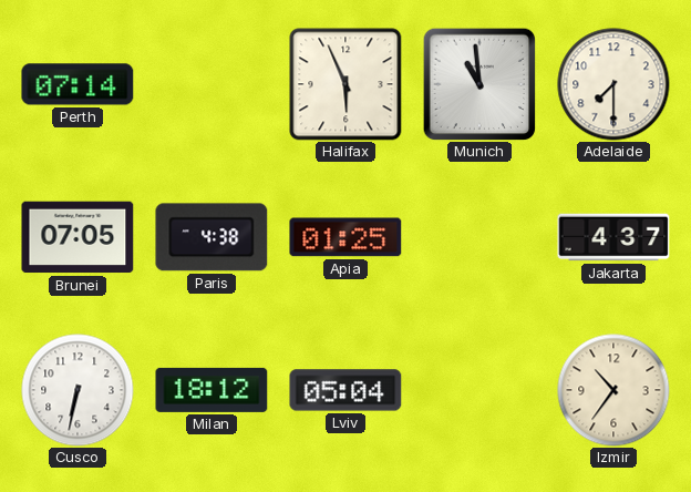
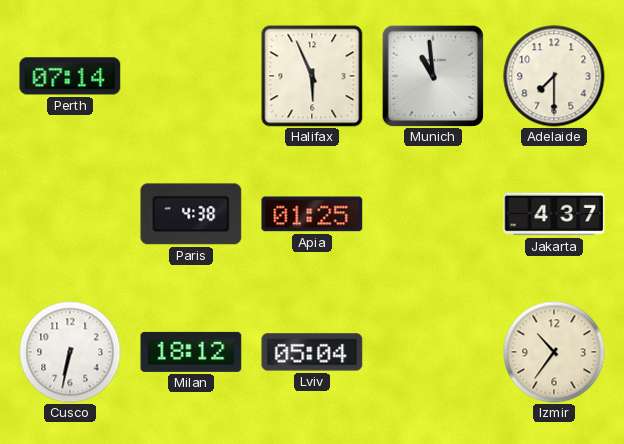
Brunei: 07:05 -> none
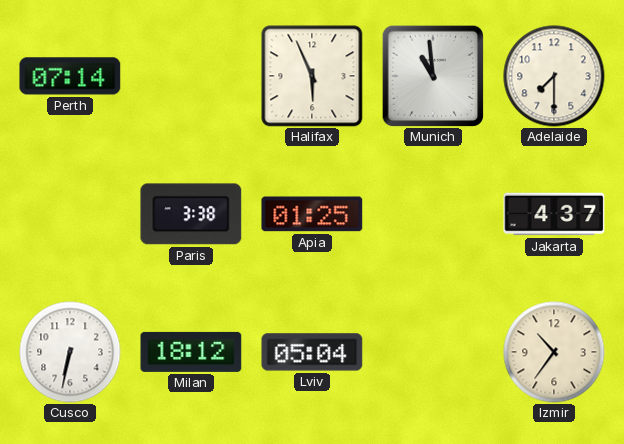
Paris: 4:38 -> 3:38
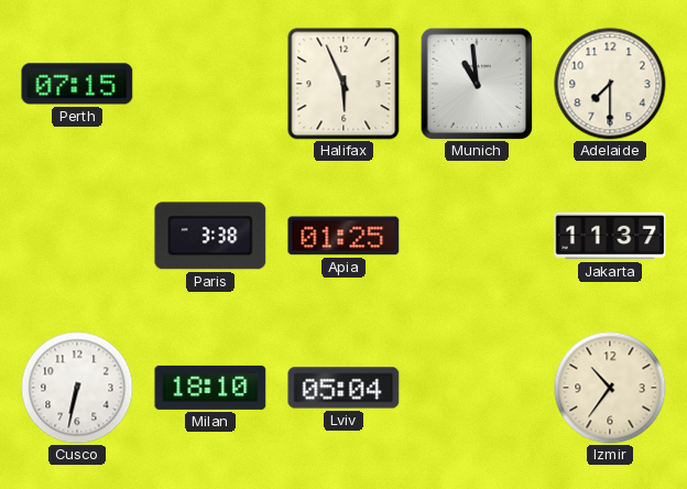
Perth: 07:14 -> 07:15
Jakarta: 4:37 -> 11:37
Milan: 18:12 -> 18:10
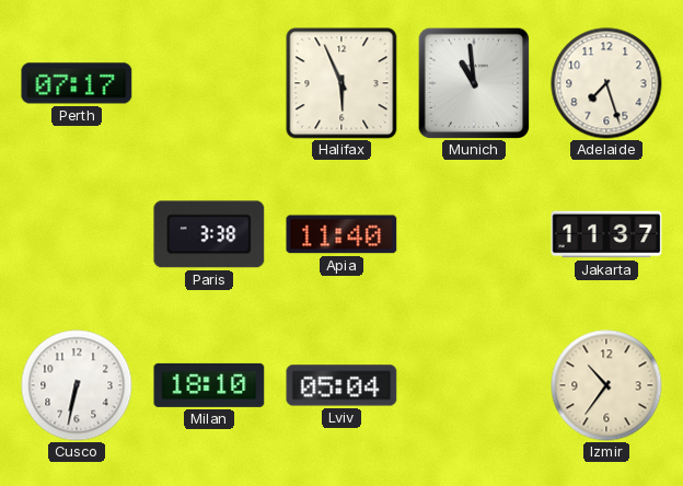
Perth: 07:15 -> 07:17
Adelaide: 7:30 -> 7:27
Apia: 01:25 -> 11:40
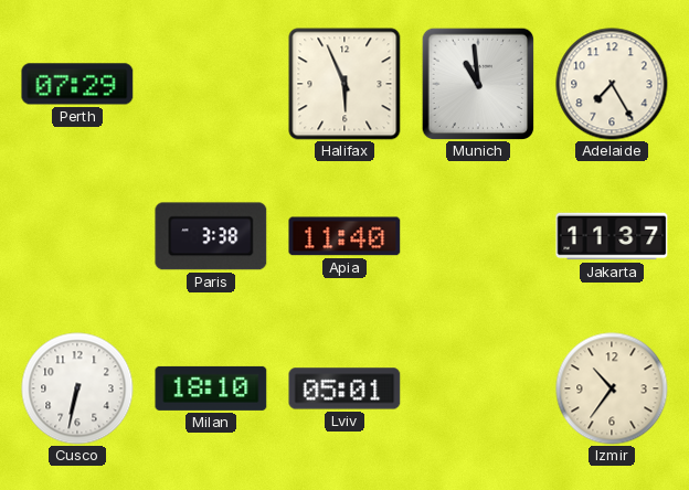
Perth: 07:17 -> 07:29
Adelaide: 7:27 -> 7:25
Lviv: 05:04 -> 05:01
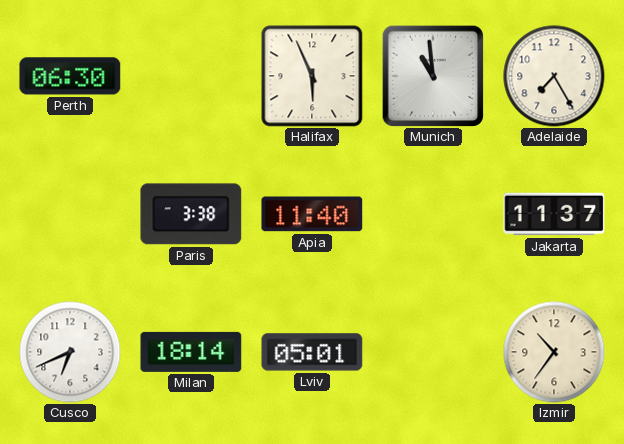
Perth: 07:29 -> 06:30
Cusco: 6:32 -> 6:41
Milan: 18:10 -> 18:14
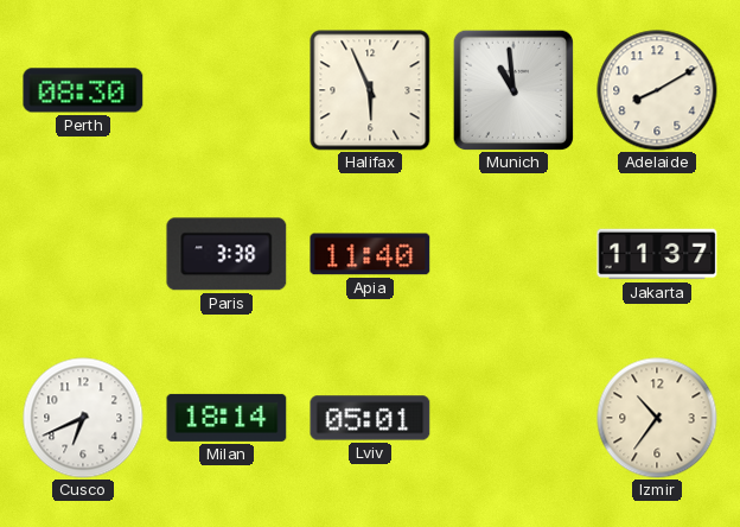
Perth: 06:30 -> 08:30
Adelaide: 7:25 -> 8:10
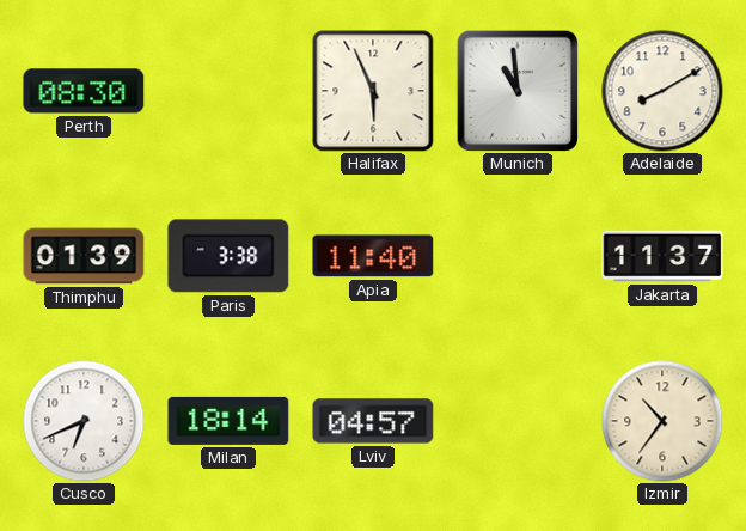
Thimphu: none -> 01:39
Lviv: 05:01 -> 04:57
